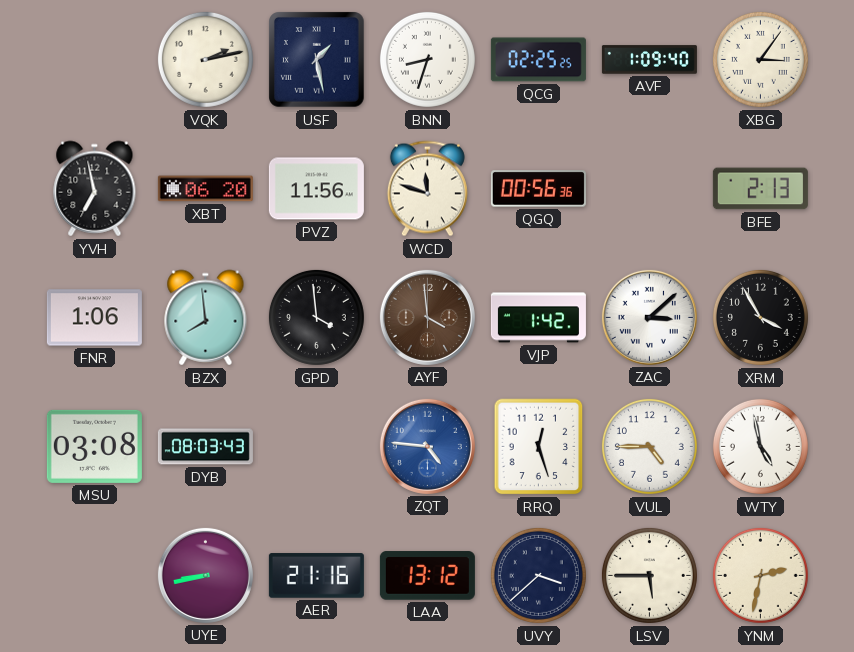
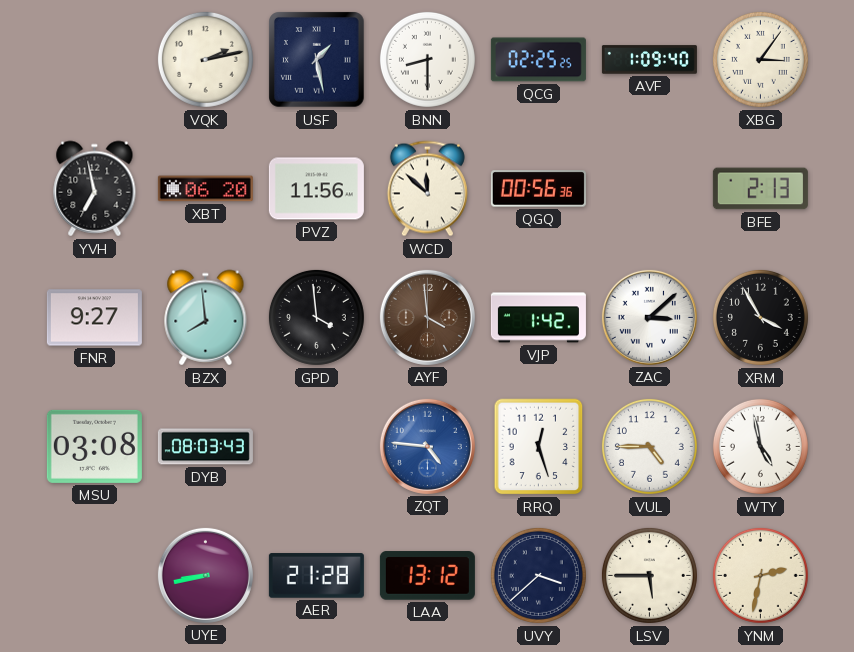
BNN: 8:33 -> 8:30
WCD: 11:48 -> 11:52
FNR: 1:06 -> 9:27
AER: 21:16 -> 21:28
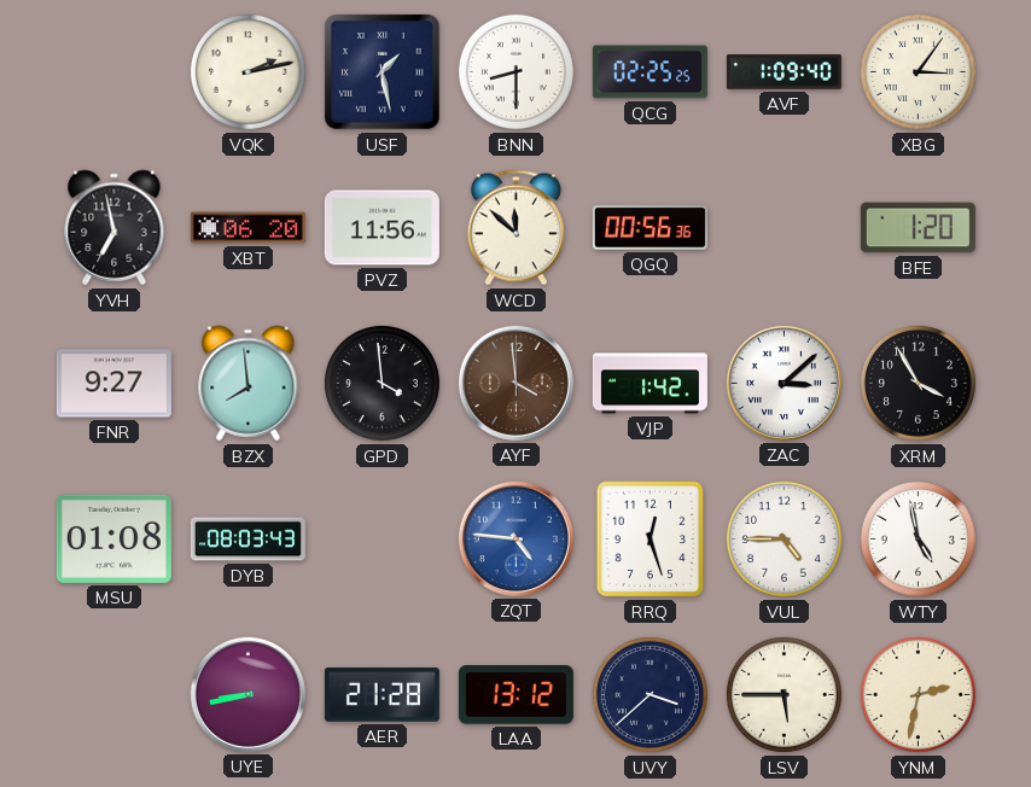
BFE: 2:13 -> 1:20
MSU: 03:08 -> 01:08
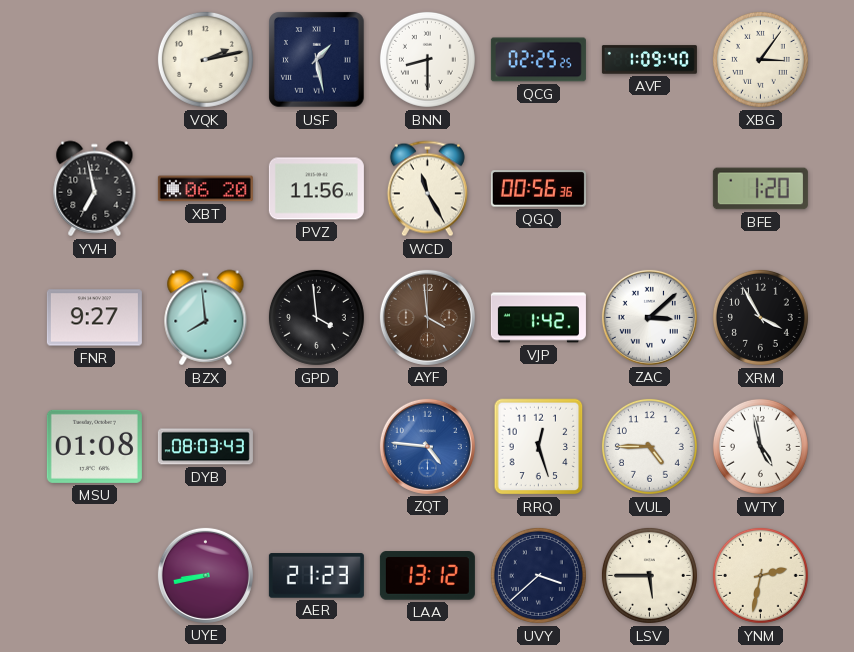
WCD: 11:52 -> 11:25
AER: 21:28 -> 21:23
